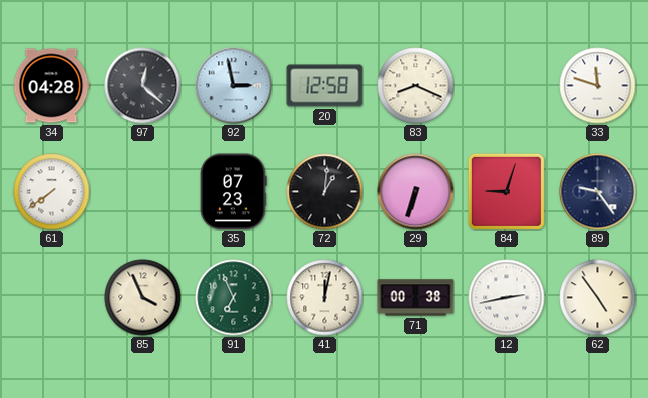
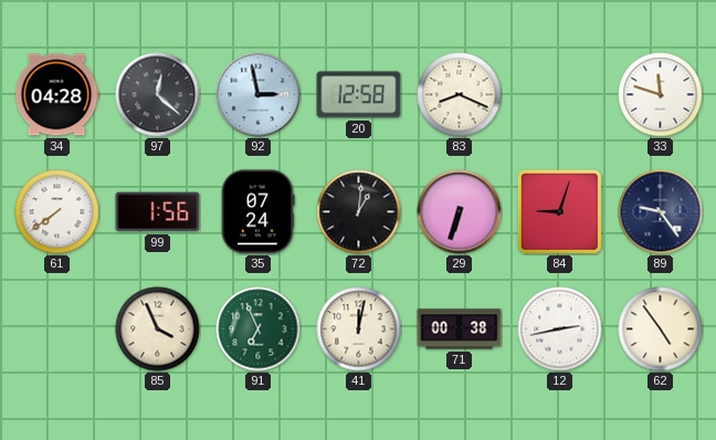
99: none -> 1:56
35: 07:23 -> 07:24
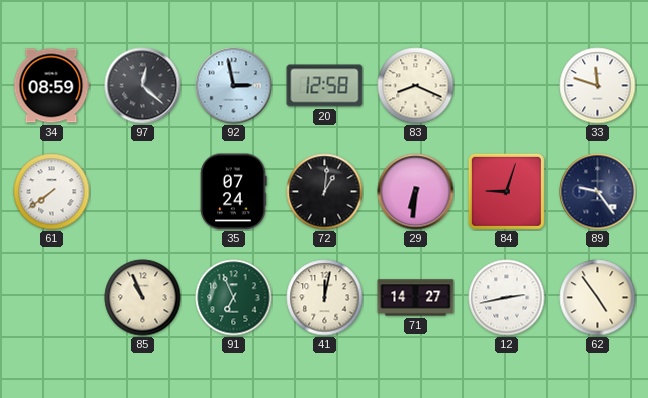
34: 04:28 -> 08:59
99: 1:56 -> none
29: 6:33 -> 6:31
85: 3:56 -> 10:56
71: 00:38 -> 14:27
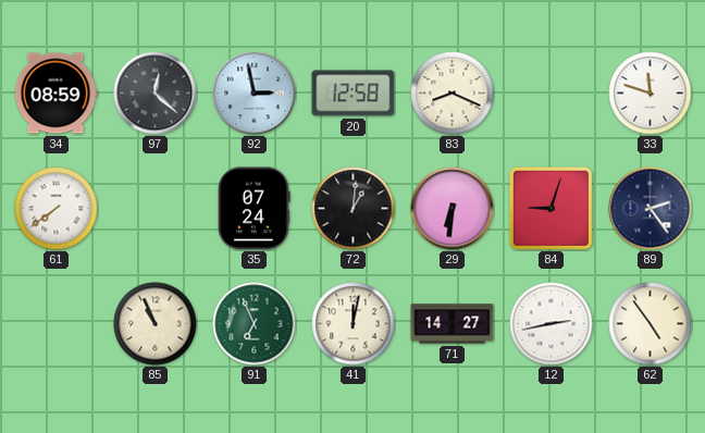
89: 9:24 -> 2:24
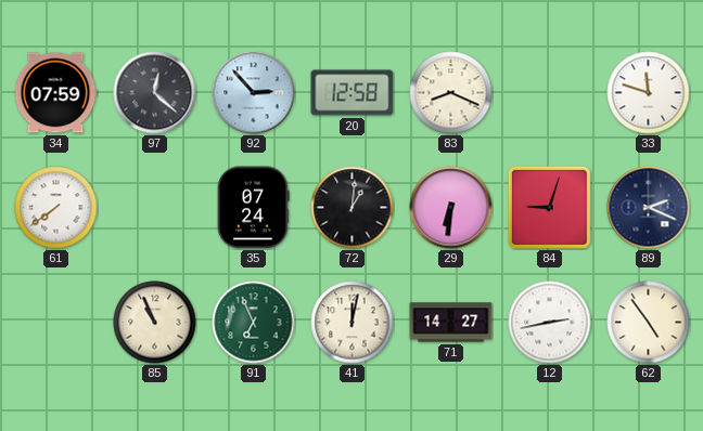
34: 08:59 -> 07:59
92: 2:58 -> 2:53
89: 2:24 -> 2:19
